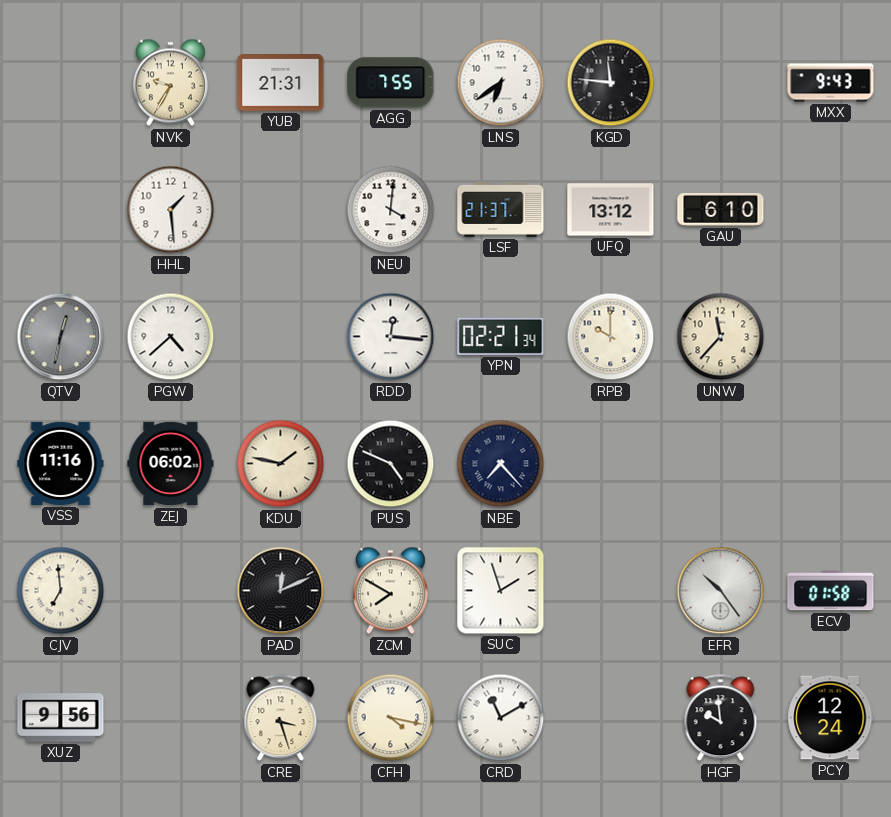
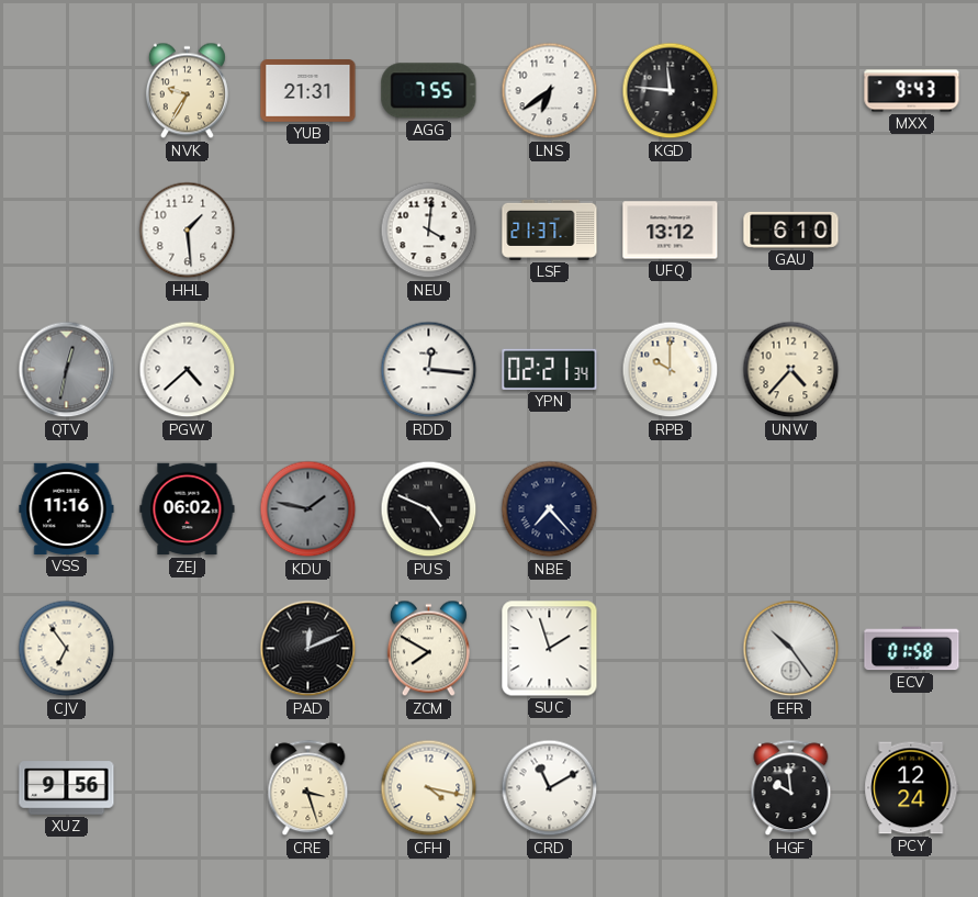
UNW: 11:37 -> 4:37
KDU dial: cream -> grey
CJV: 6:59 -> 6:54
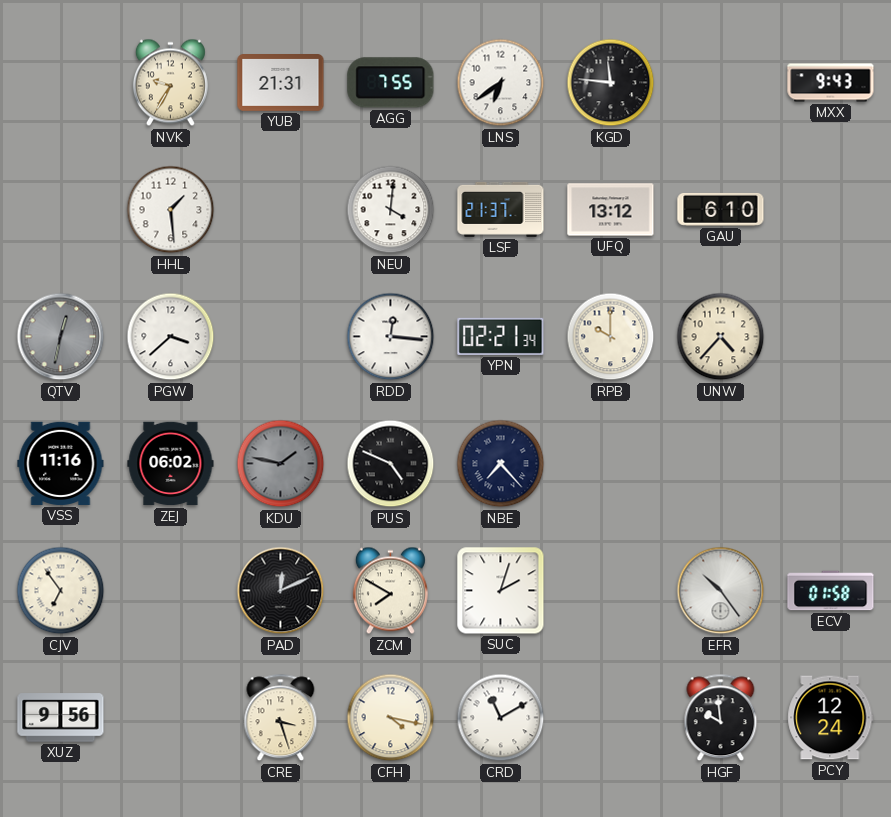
PGW: 4:38 -> 3:38
SUC: 1:57 -> 2:03
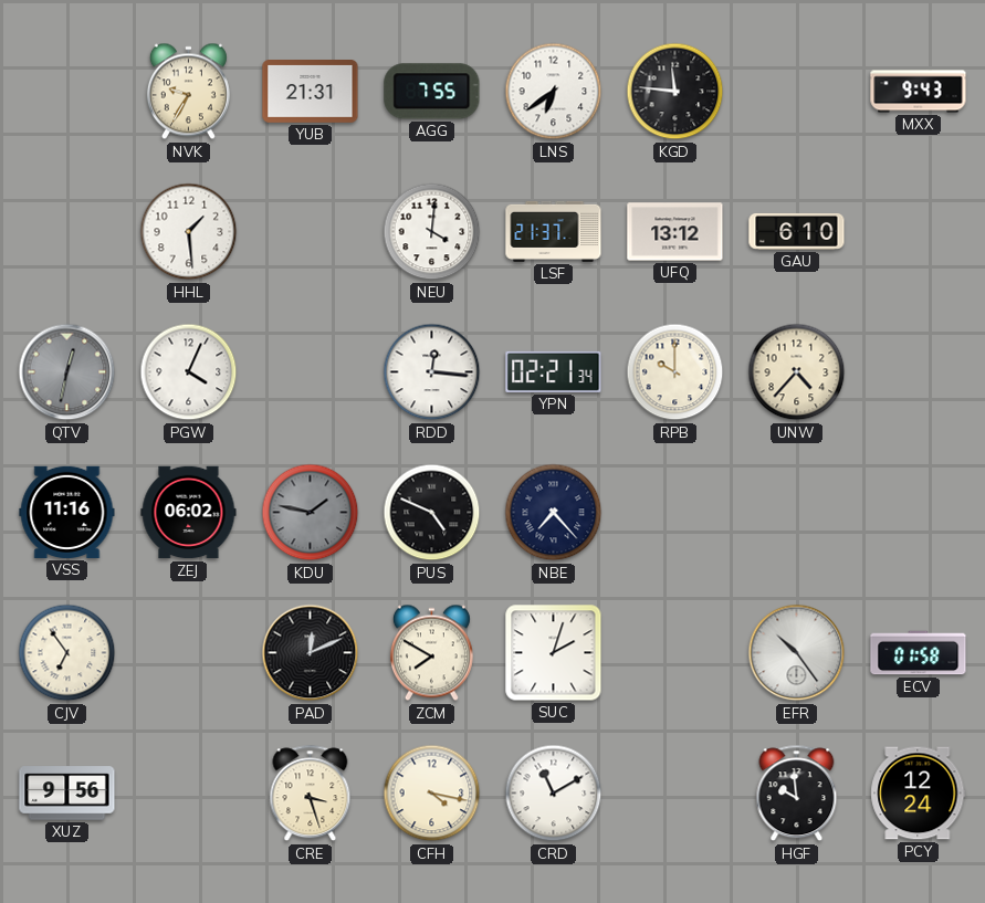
PGW: 3:38 -> 4:04
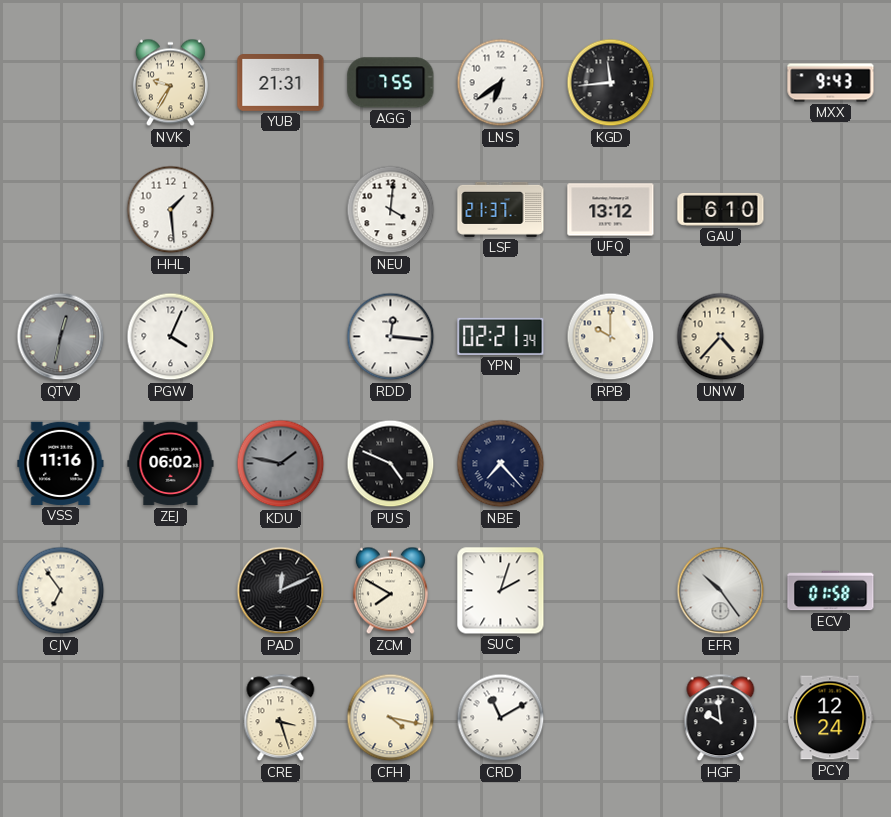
KGD: 11:46 -> 11:44
XUZ: 9:56 -> none
